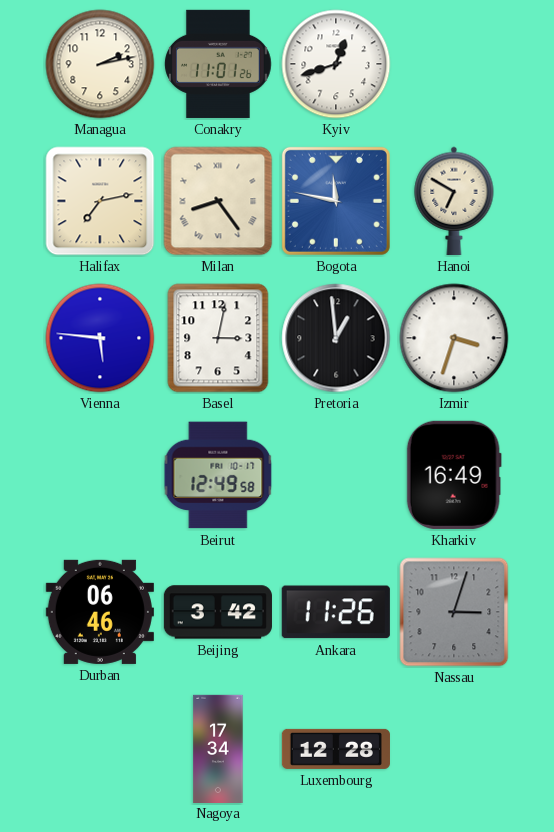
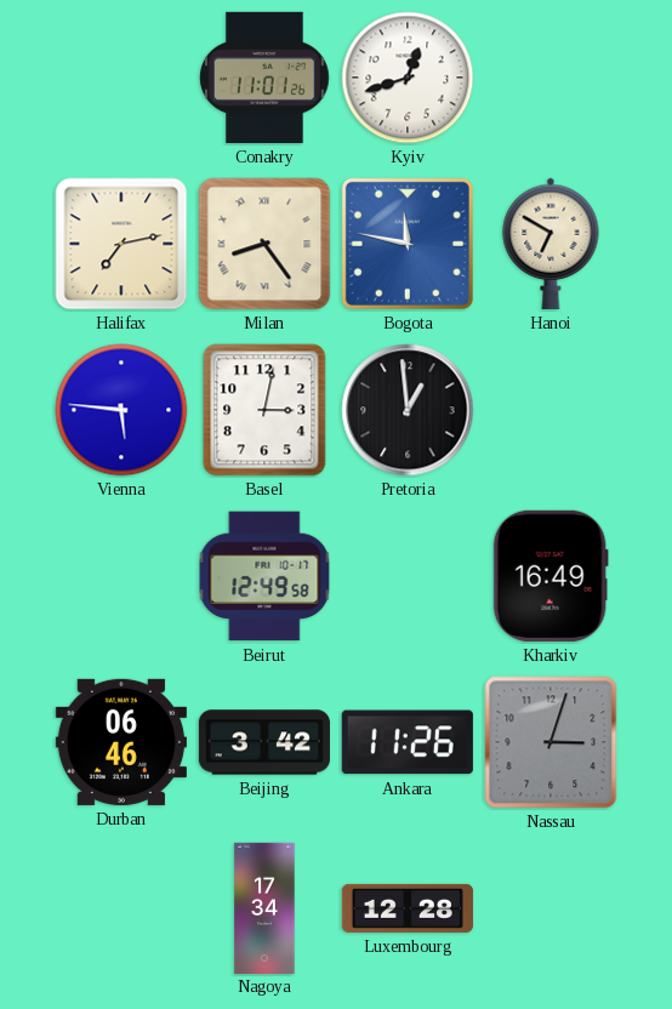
Managua: 2:13 -> none
Izmir: 3:33 -> none
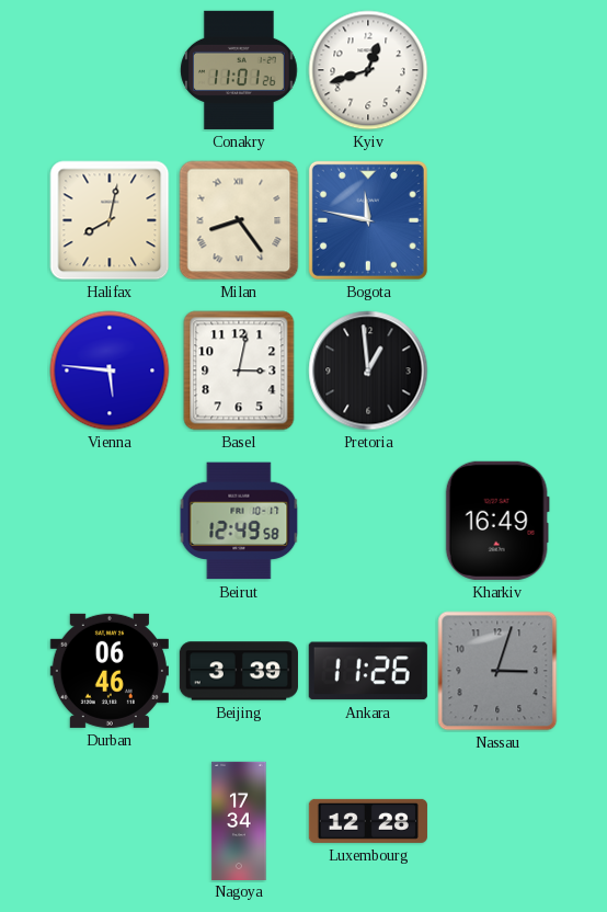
Halifax: 7:13 -> 8:02
Hanoi: 6:50 -> none
Beijing: 3:42 -> 3:39
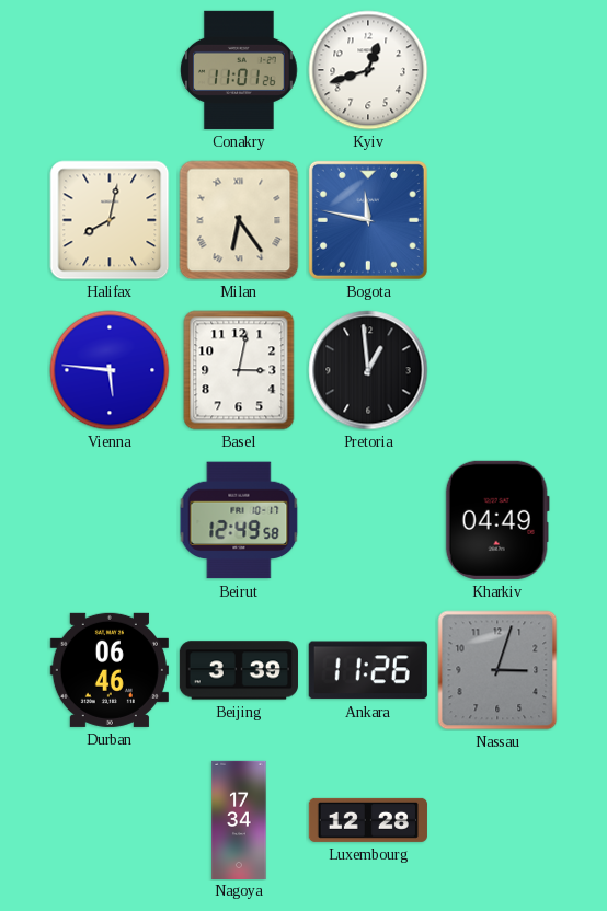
Milan: 8:24 -> 6:24
Kharkiv: 16:49 -> 04:49
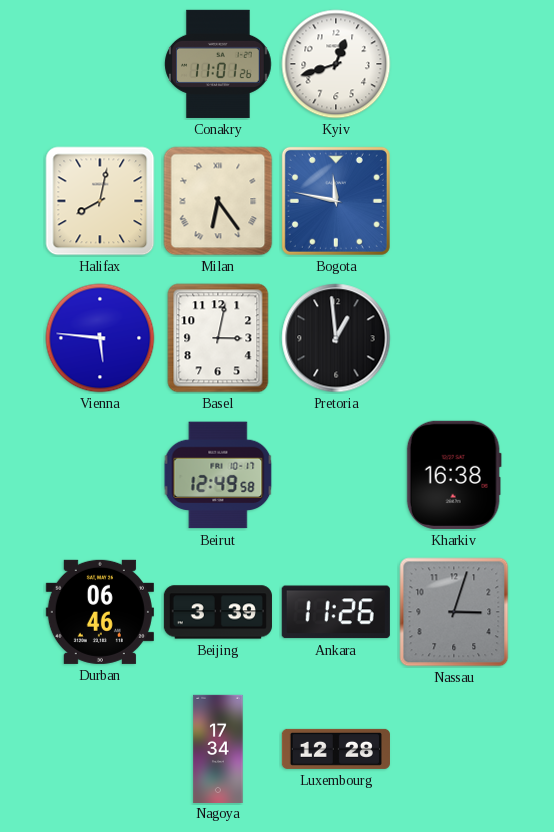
Kharkiv: 04:49 -> 16:38
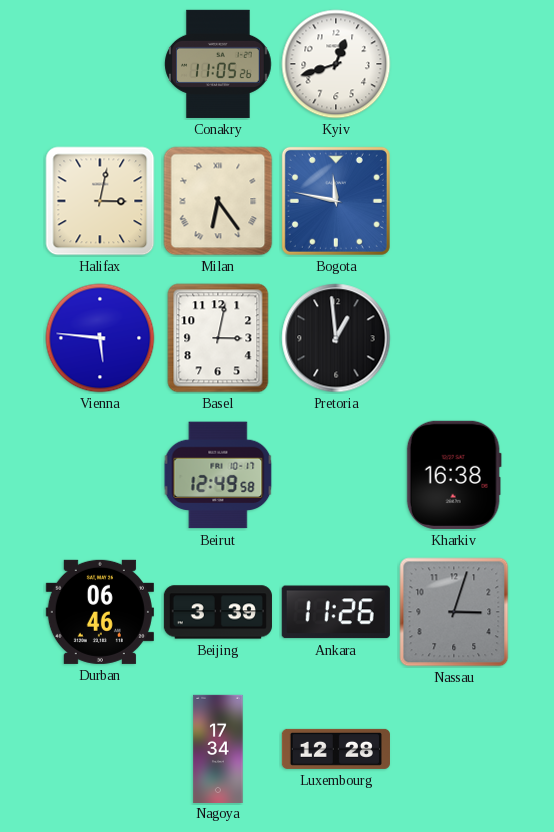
Conakry: 11:01 -> 11:05
Halifax: 8:02 -> 3:02
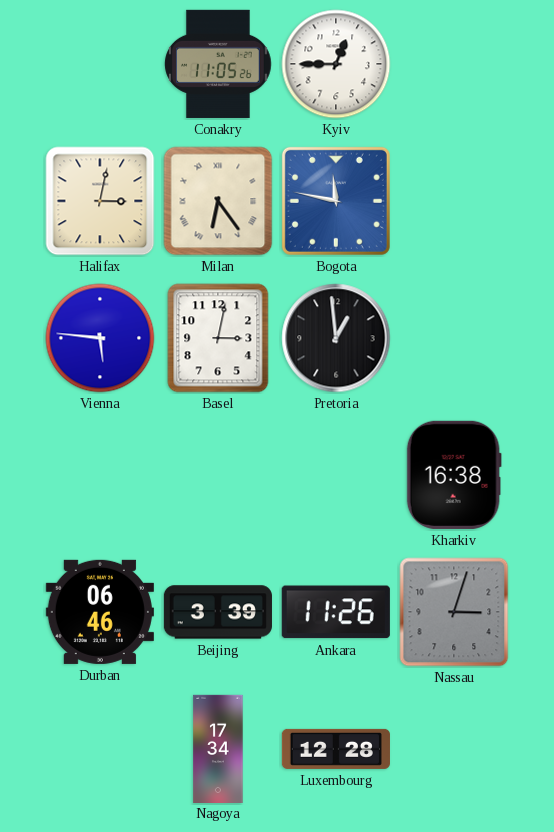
Kyiv: 12:42 -> 12:45
Beirut: 12:49 -> none
